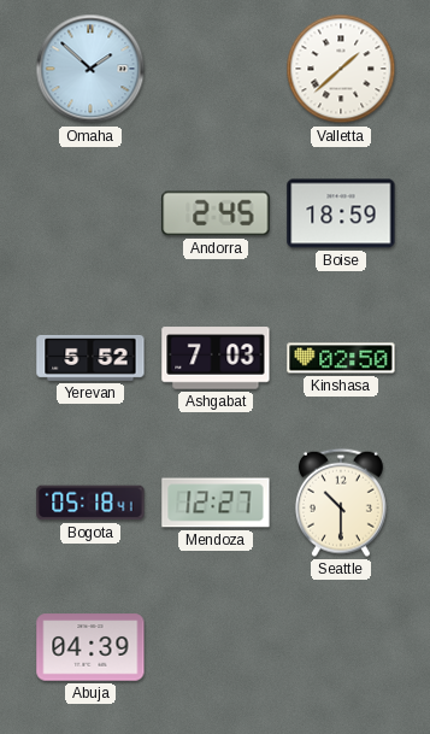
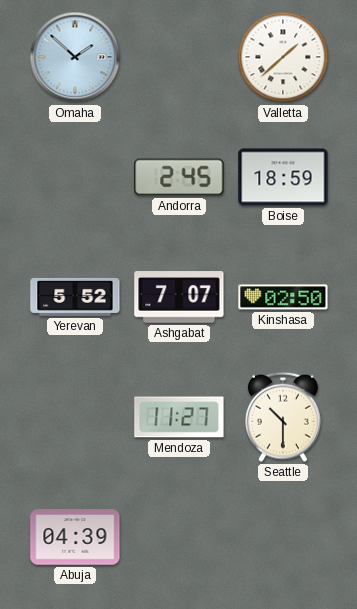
Ashgabat: 7:03 -> 7:07
Bogota: 05:18 -> none
Mendoza: 12:27 -> 11:27
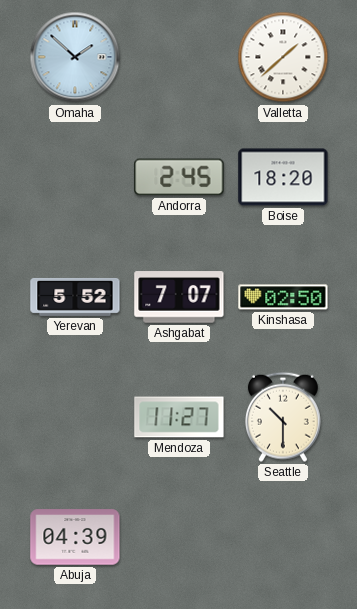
Boise: 18:59 -> 18:20
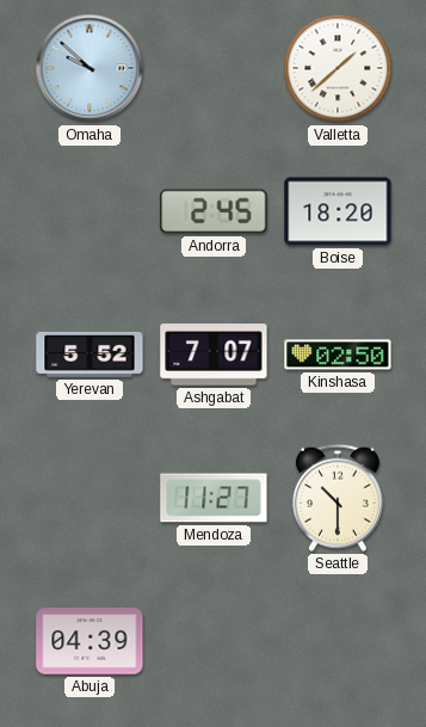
Omaha: 1:52 -> 9:52
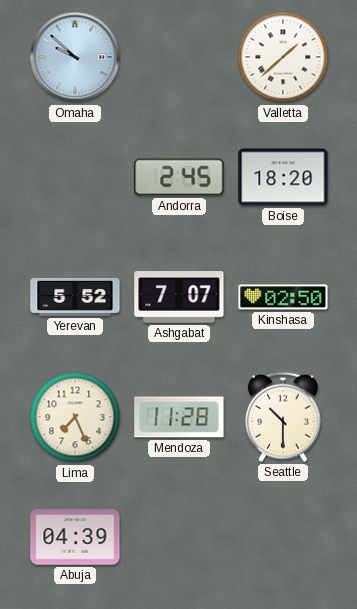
Lima: none -> 7:26
Mendoza: 11:27 -> 11:28
